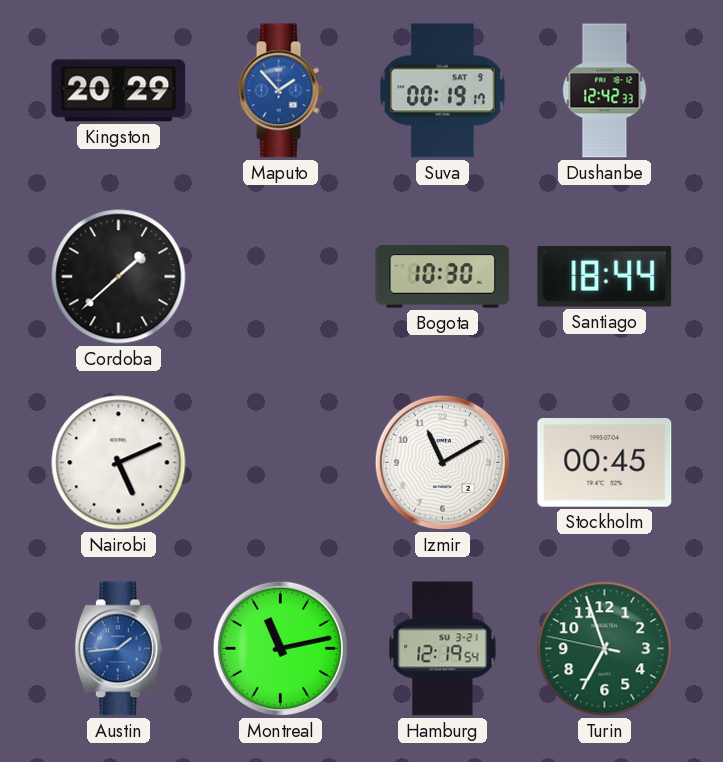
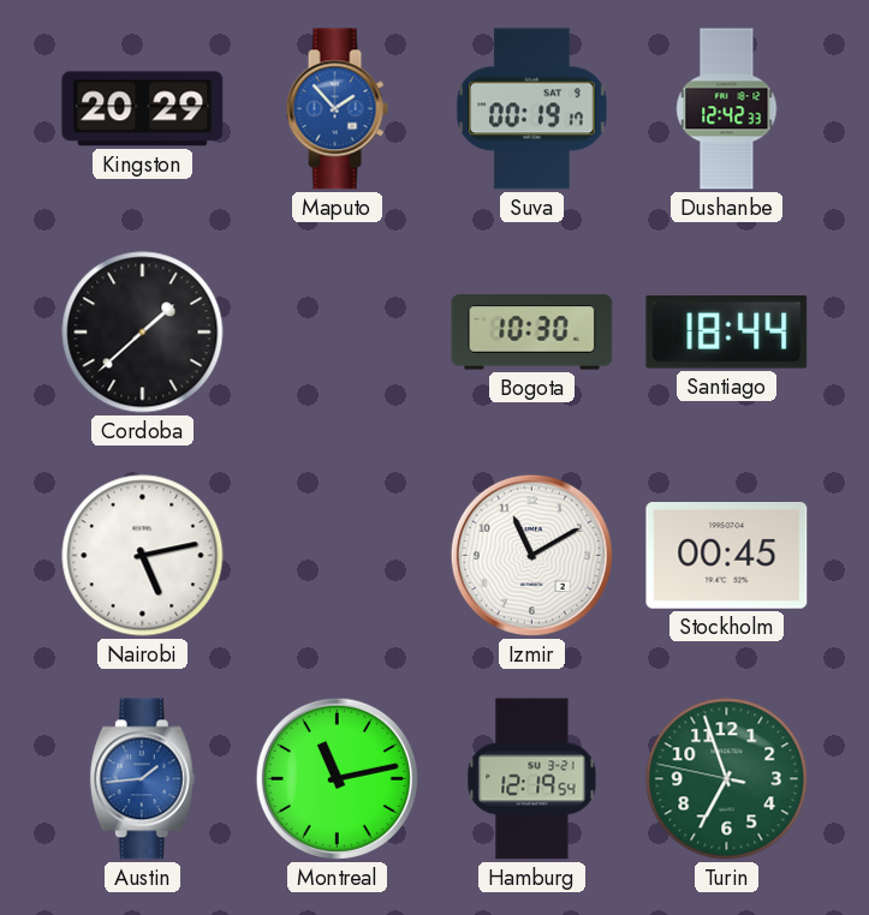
Nairobi: 5:11 -> 5:13
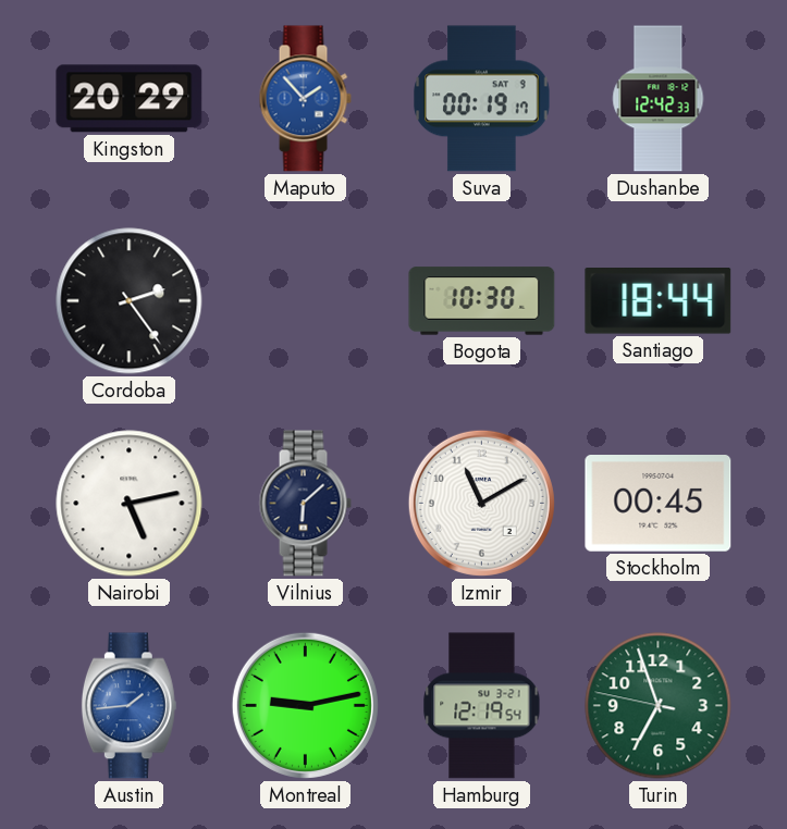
Cordoba: 1:38 -> 2:24
Vilnius: none -> 6:08
Montreal: 11:13 -> 9:13
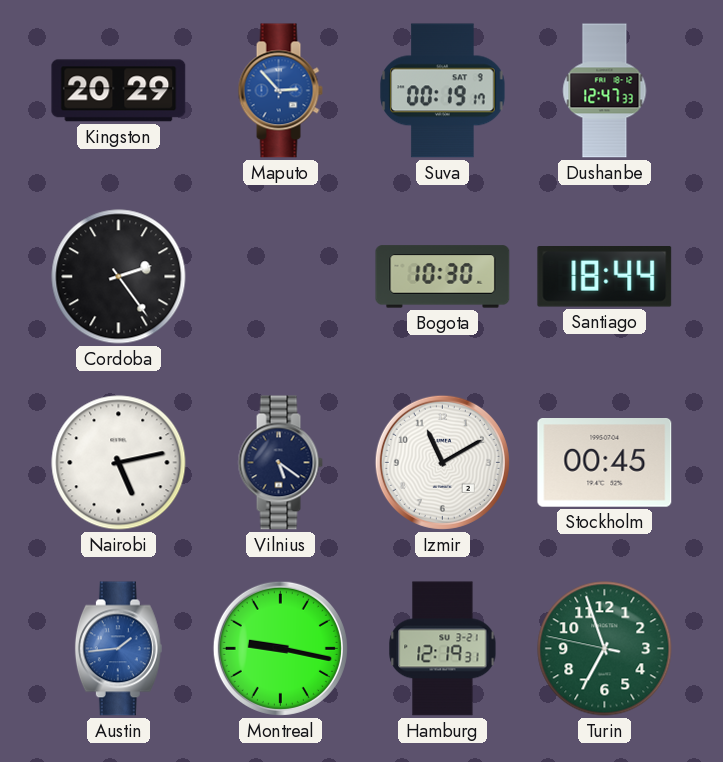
Maputo: 1:53 -> 2:53
Dushanbe: 12:42 -> 12:47
Vilnius: 6:08 -> 5:21
Montreal: 9:13 -> 9:17
Hamburg: 12:19:54 -> 12:19:31
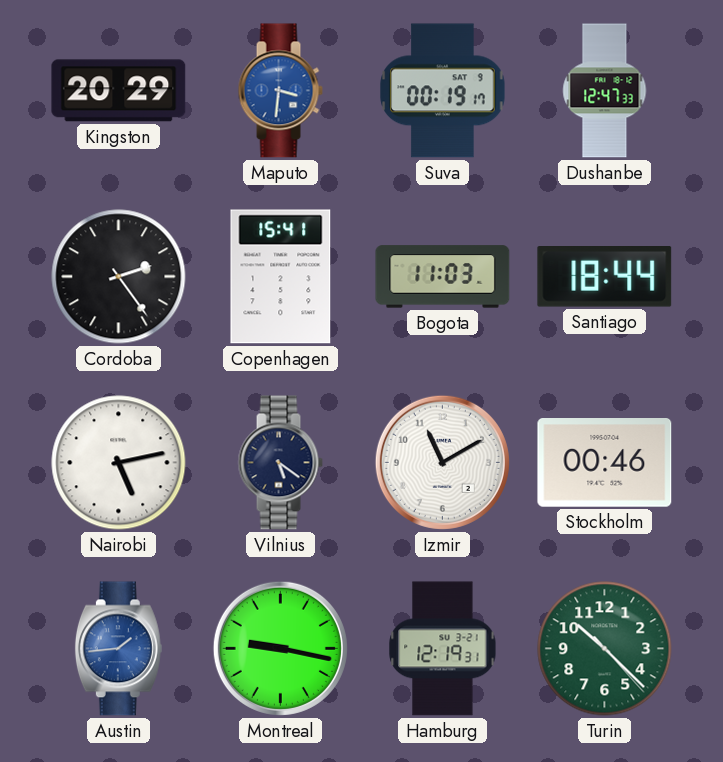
Maputo: 2:53 -> 3:31
Copenhagen: none -> 15:41
Bogota: 10:30 -> 11:03
Stockholm: 00:45 -> 00:46
Turin: 6:56 -> 10:22
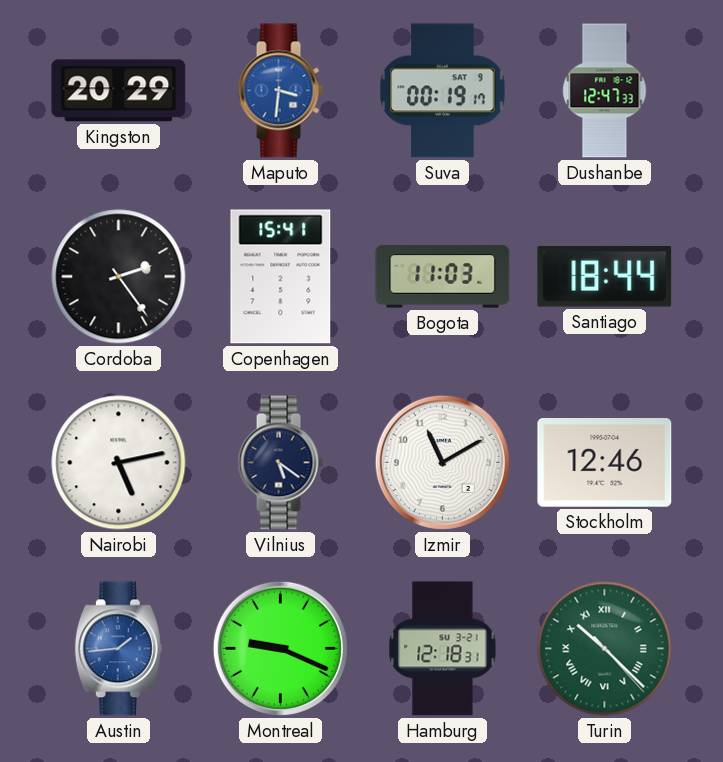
Stockholm: 00:46 -> 12:46
Montreal: 9:17 -> 9:19
Hamburg: 12:19 -> 12:18
Turin numerals: Arabic -> Roman
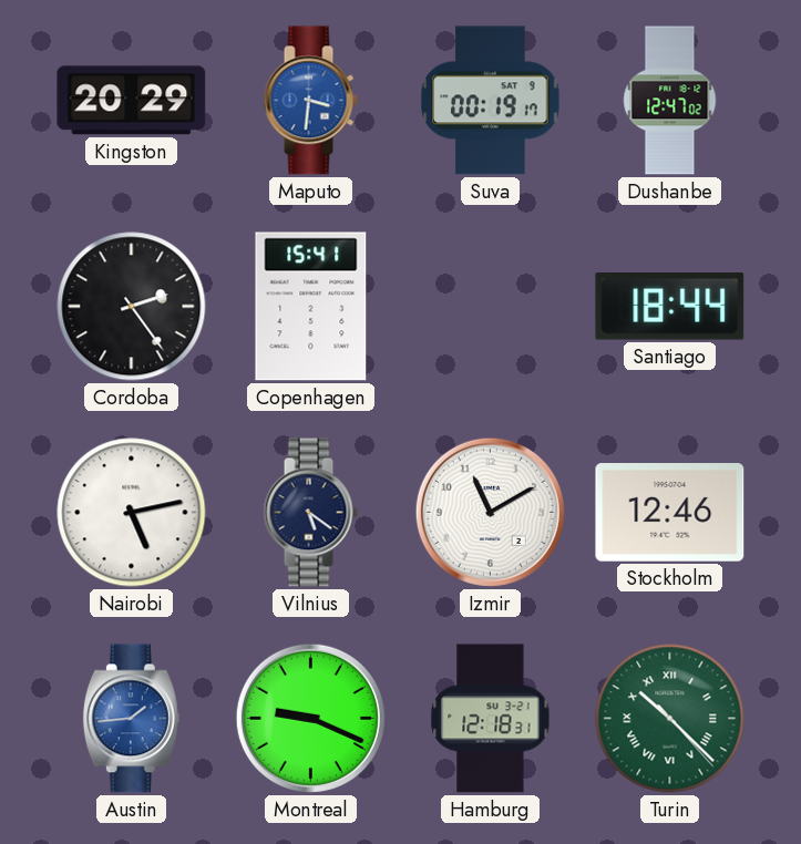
Dushanbe: 12:47:33 -> 12:47:02
Bogota: 11:03 -> none
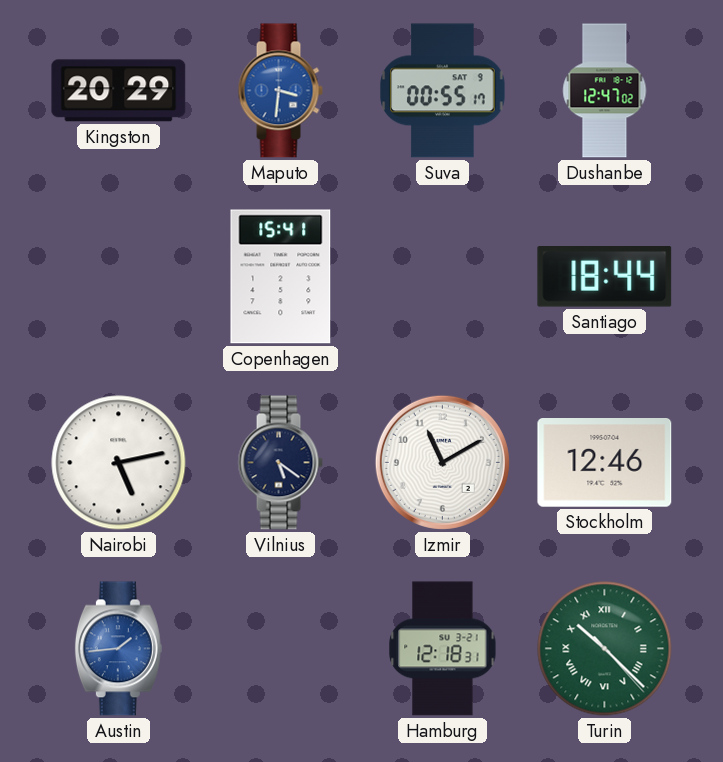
Suva: 00:19 -> 00:55
Cordoba: 2:24 -> none
Montreal: 9:19 -> none
